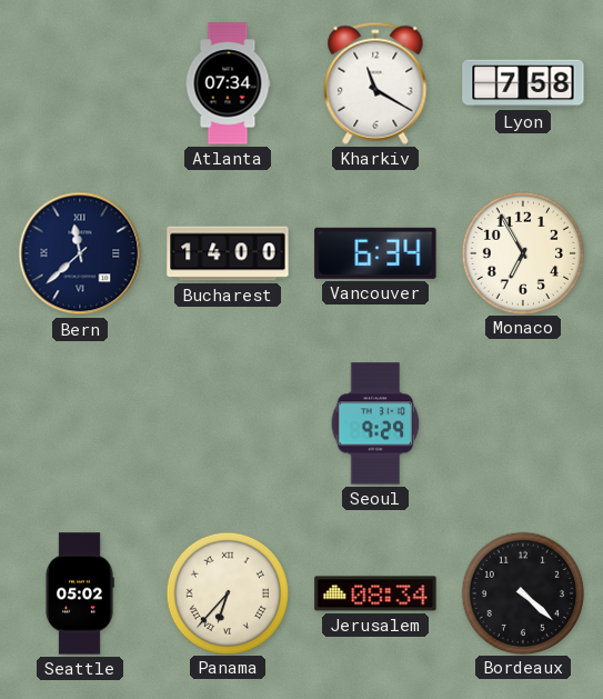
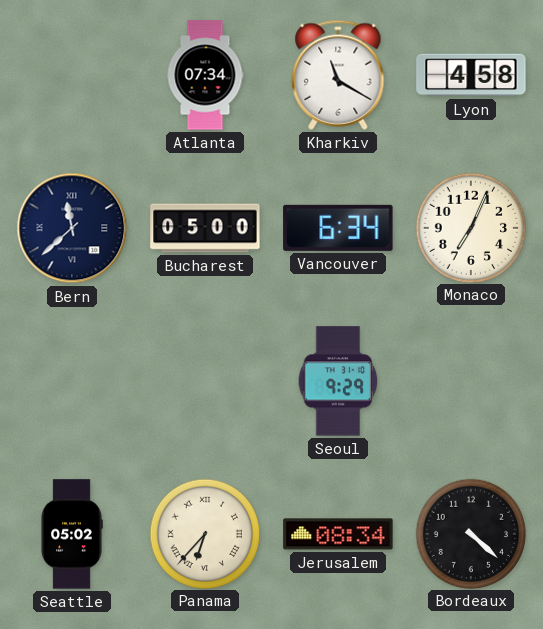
Lyon: 7:58 -> 4:58
Bucharest: 14:00 -> 05:00
Monaco: 6:55 -> 7:04
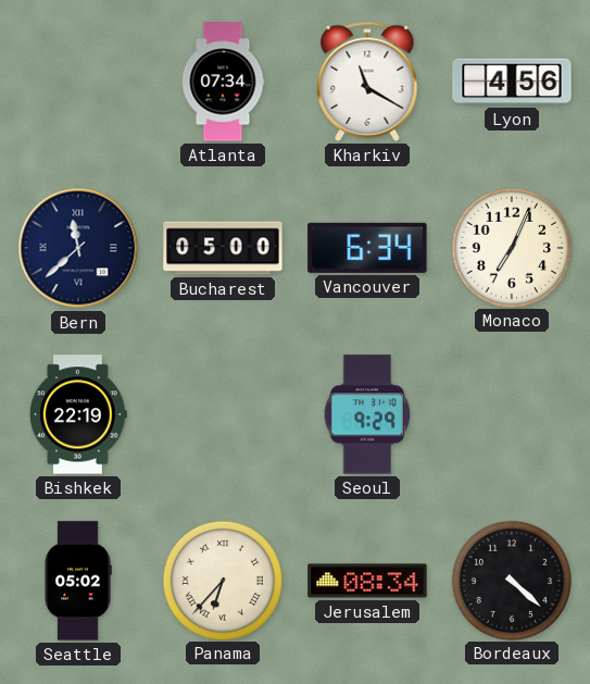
Lyon: 4:58 -> 4:56
Bishkek: none -> 22:19
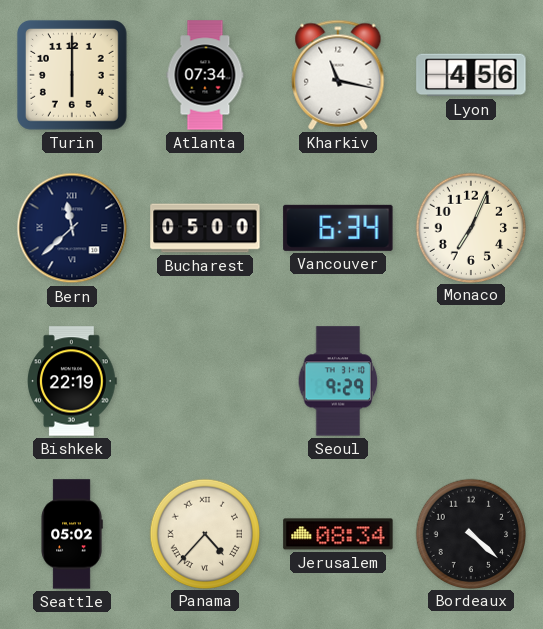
Turin: none -> 6:00
Kharkiv: 11:20 -> 11:17
Panama: 6:37 -> 4:37
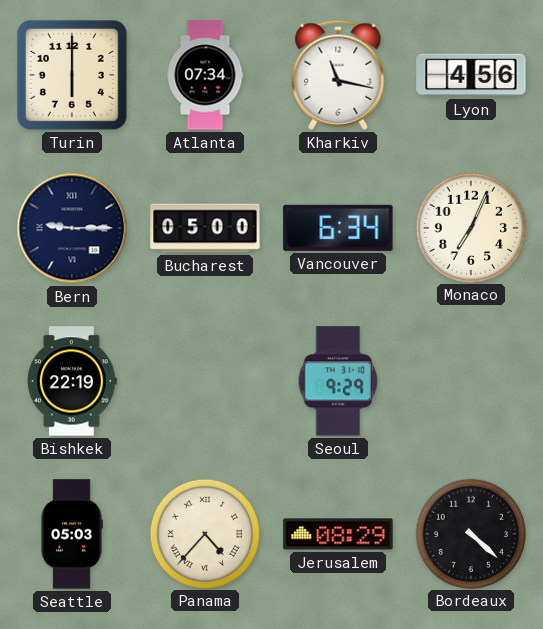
Bern: 11:38 -> 9:15
Seattle: 05:02 -> 05:03
Jerusalem: 08:34 -> 08:29
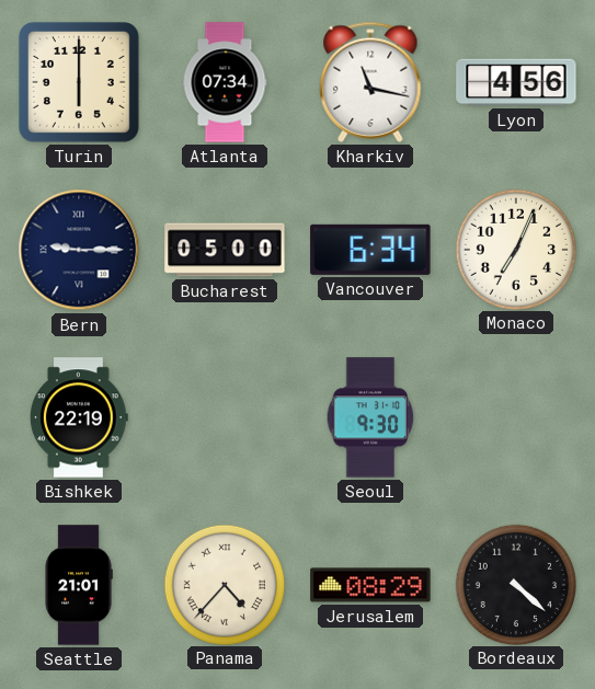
Seoul: 9:29 -> 9:30
Seattle: 05:03 -> 21:01
